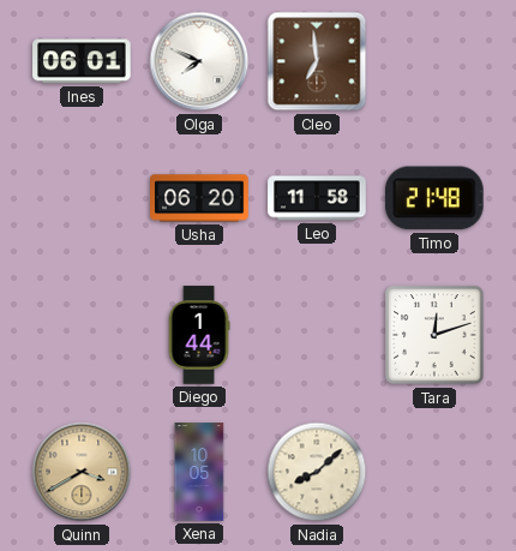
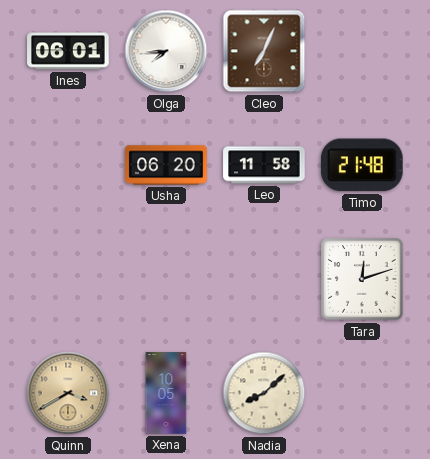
Olga: 7:49 -> 7:44
Cleo: 6:59 -> 7:04
Diego: 1:44 -> none
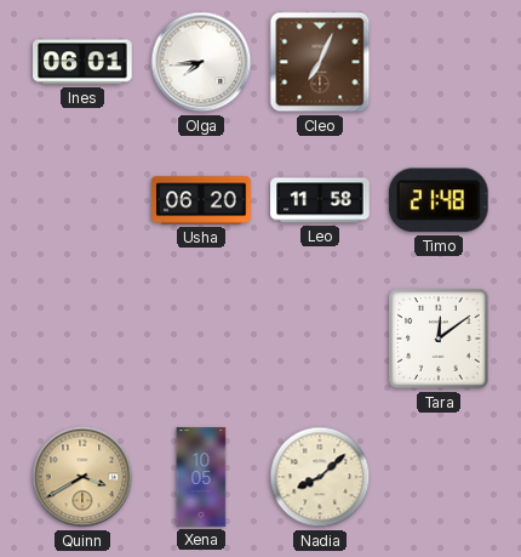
Tara: 12:12 -> 12:09
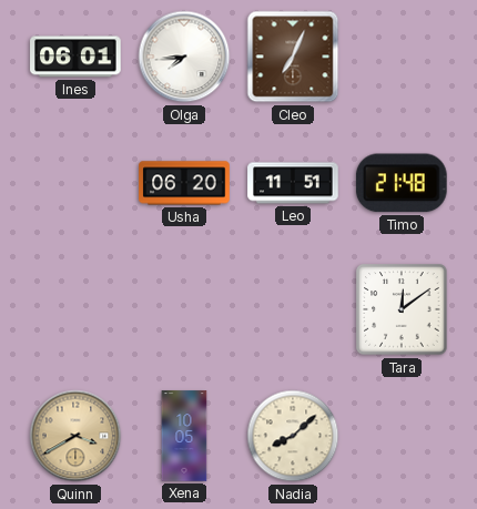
Leo: 11:58 -> 11:51
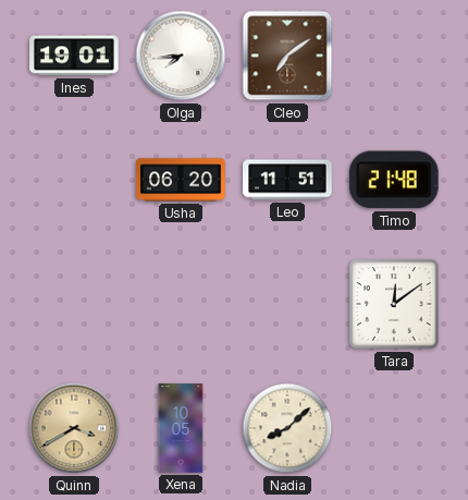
Ines: 06:01 -> 19:01
Cleo: 7:04 -> 7:09
